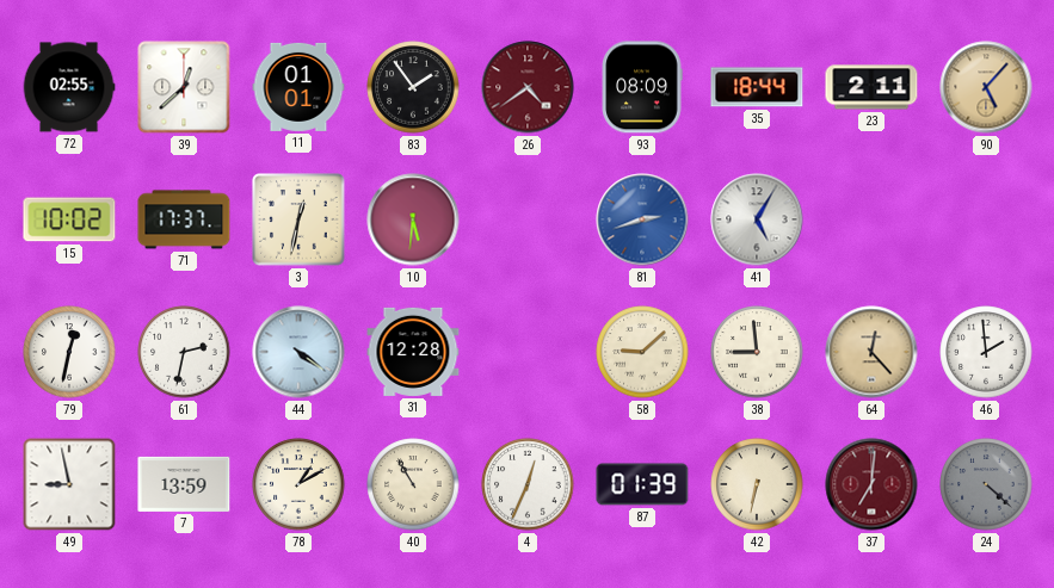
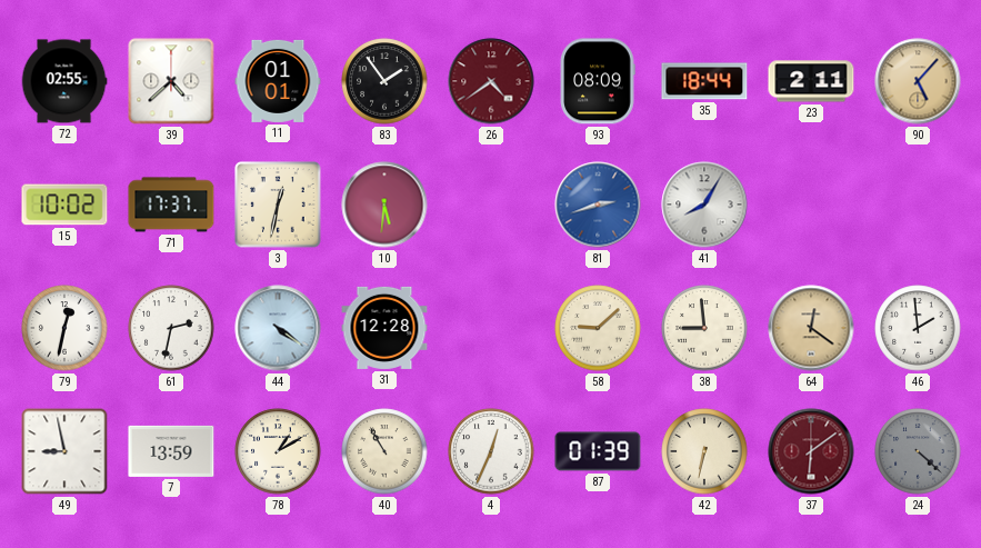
39: 12:38 -> 4:38
41: 5:05 -> 8:05
64: 12:23 -> 12:21
37: 7:01 -> 6:09
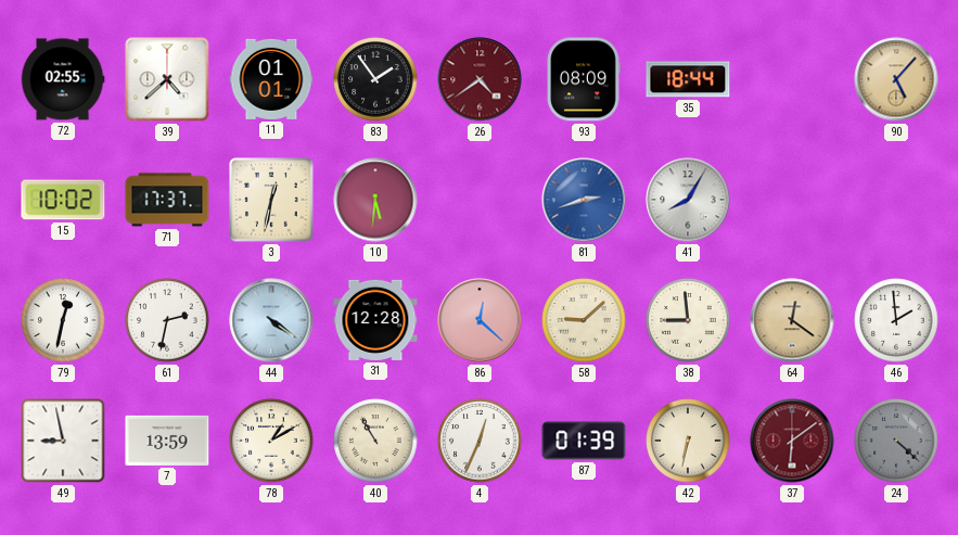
23: 2:11 -> none
86: none -> 12:22
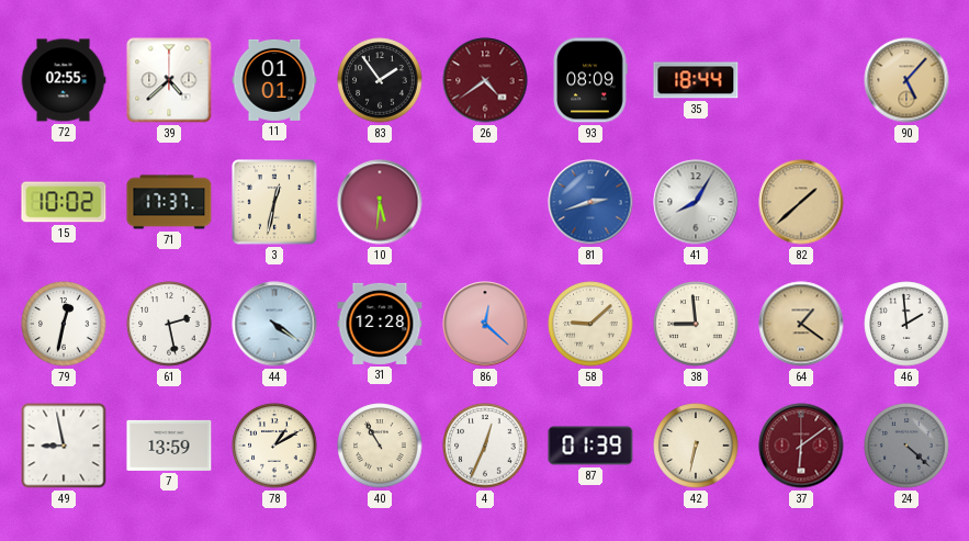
82: none -> 1:38
61: 2:32 -> 2:28
64: 12:21 -> 1:21
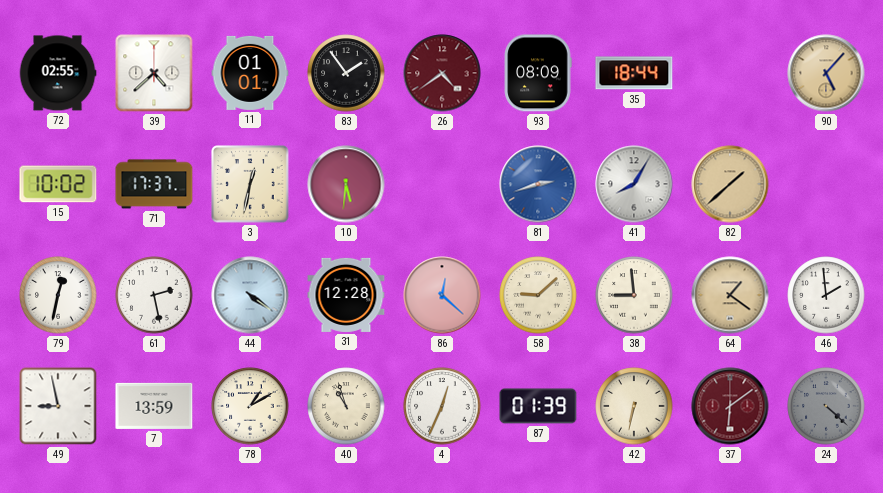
40: 10:55 -> 10:57
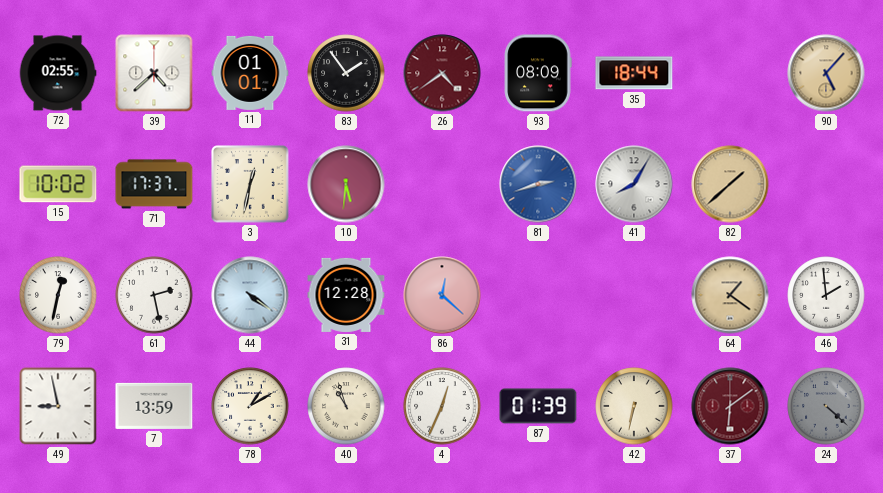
58: 9:08 -> none
38: 8:59 -> none
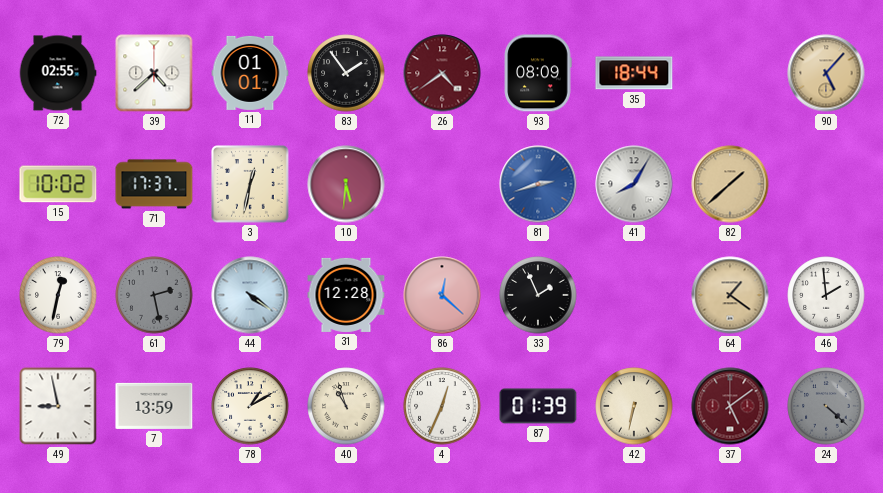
61 dial: white -> grey
33: none -> 1:56
37: 6:09 -> 5:09
